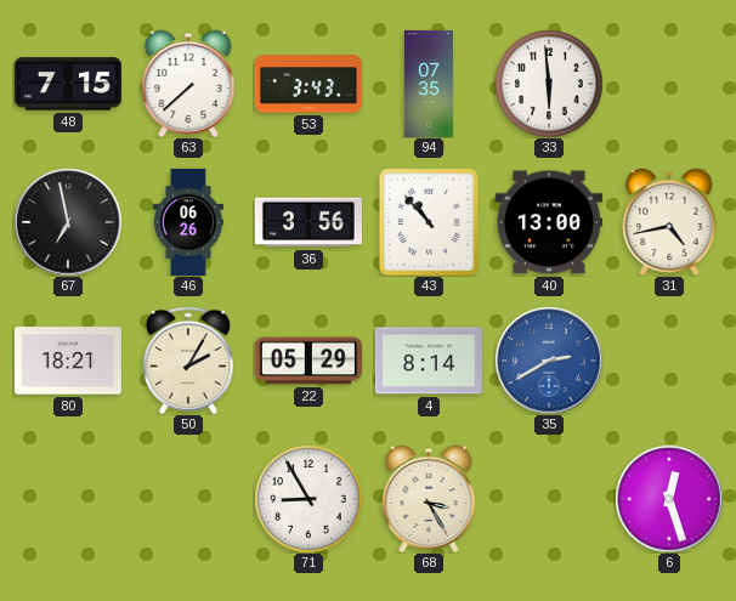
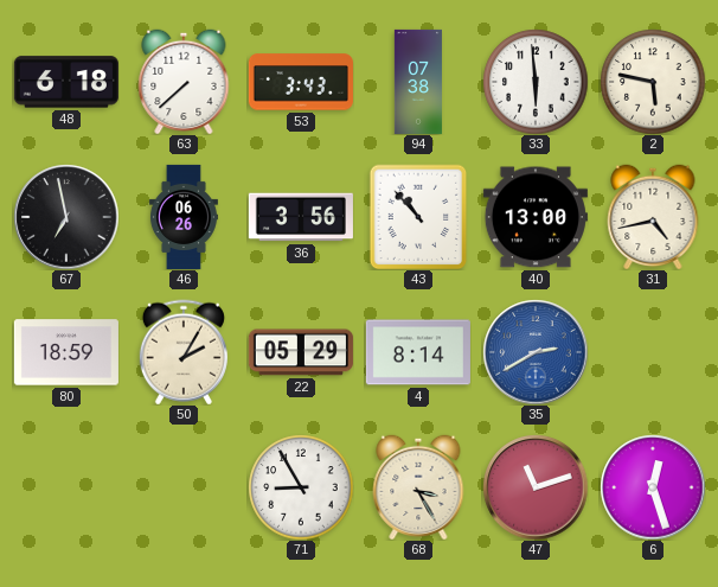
48: 7:15 -> 6:18
94: 07:35 -> 07:38
2: none -> 5:47
80: 18:21 -> 18:59
47: none -> 11:12
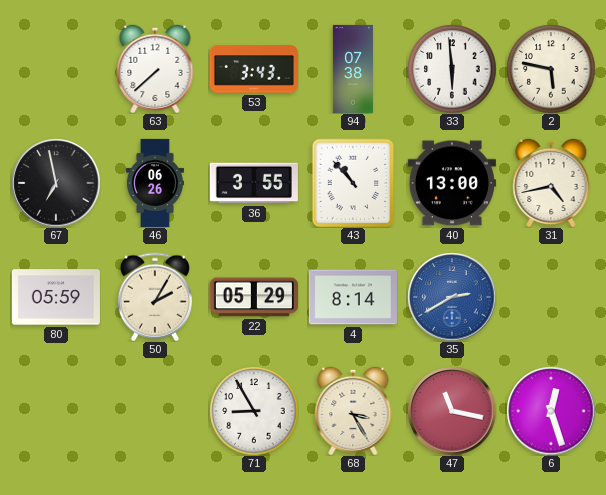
48: 6:18 -> none
36: 3:56 -> 3:55
80: 18:59 -> 05:59
47: 11:12 -> 11:17
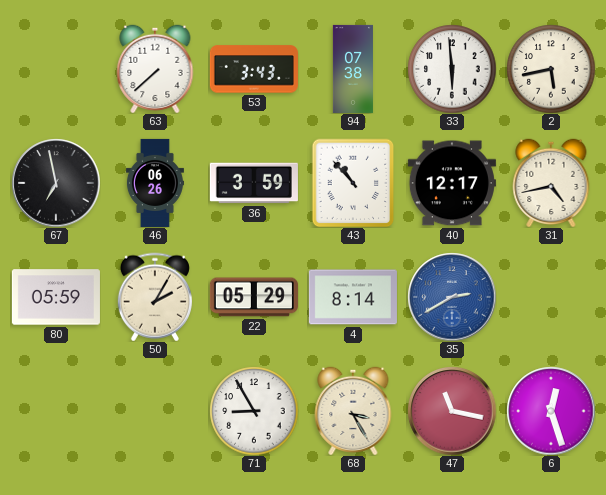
2: 5:47 -> 5:43
36: 3:55 -> 3:59
40: 13:00 -> 12:17
